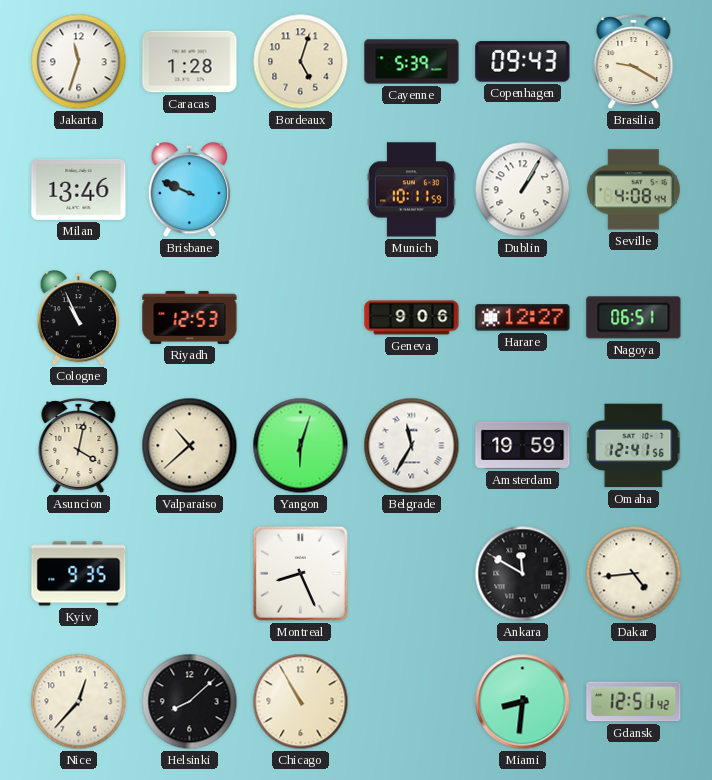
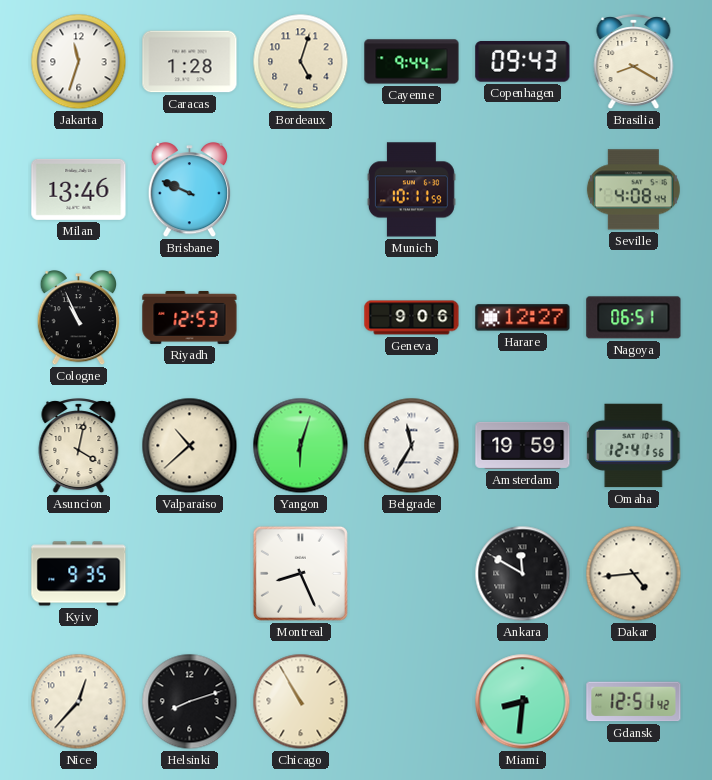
Cayenne: 5:39 -> 9:44
Brasilia: 9:20 -> 8:20
Dublin: 1:05 -> none
Helsinki: 8:08 -> 8:12
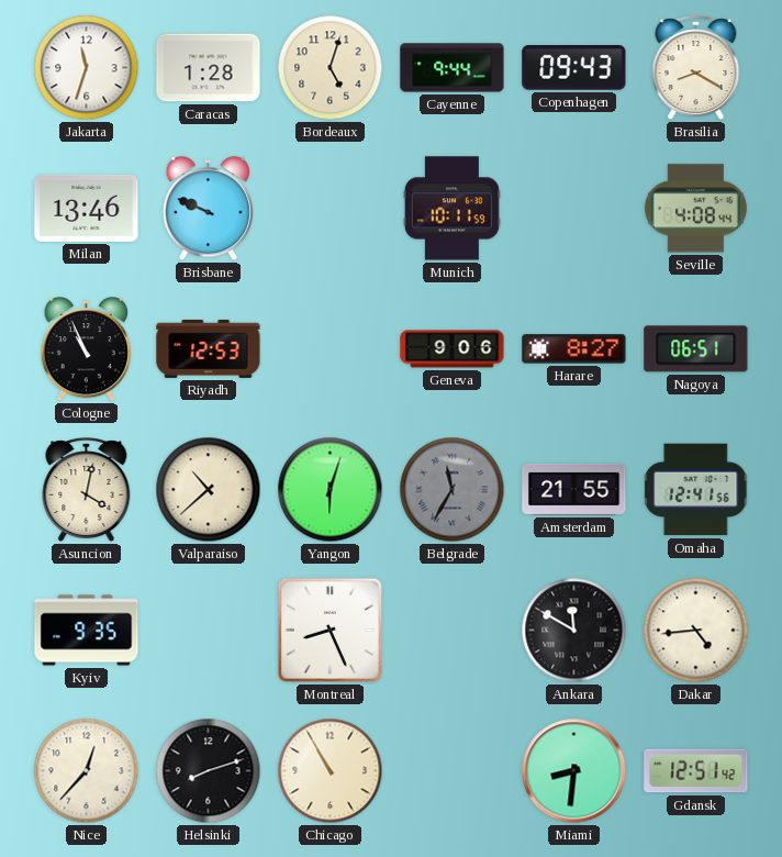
Harare: 12:27 -> 8:27
Belgrade dial: white -> grey
Amsterdam: 19:59 -> 21:55
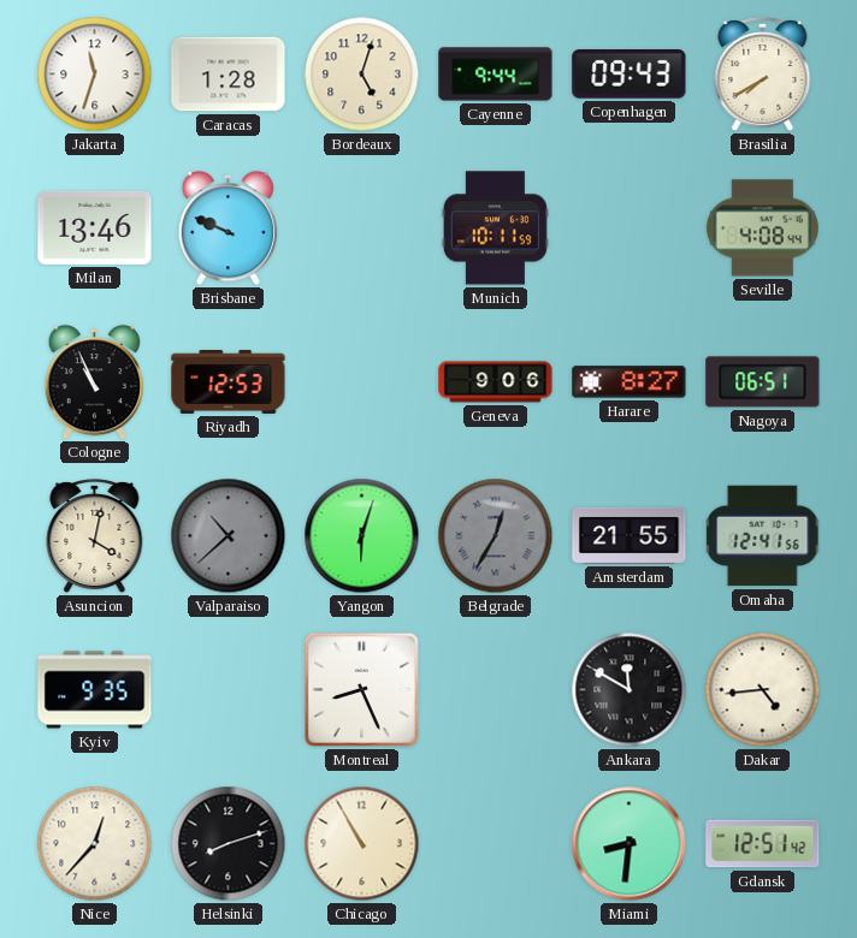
Brasilia: 8:20 -> 7:40
Valparaiso dial: cream -> grey
Belgrade: 11:35 -> 12:35
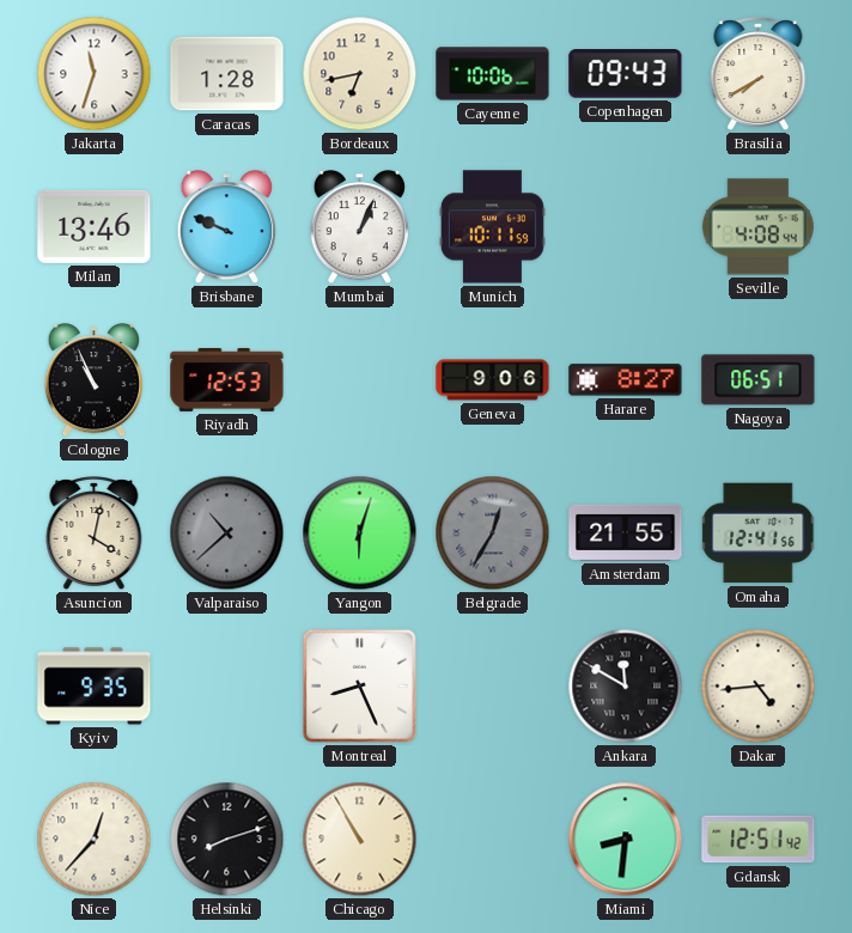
Bordeaux: 5:03 -> 6:43
Cayenne: 9:44 -> 10:06
Mumbai: none -> 1:04
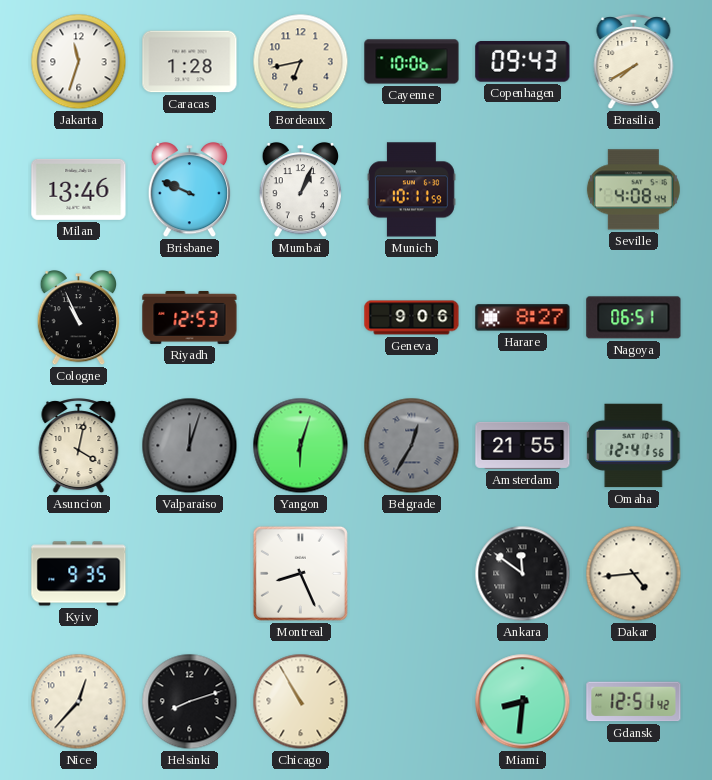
Valparaiso: 10:38 -> 12:03
Ankara: 11:50 -> 11:51
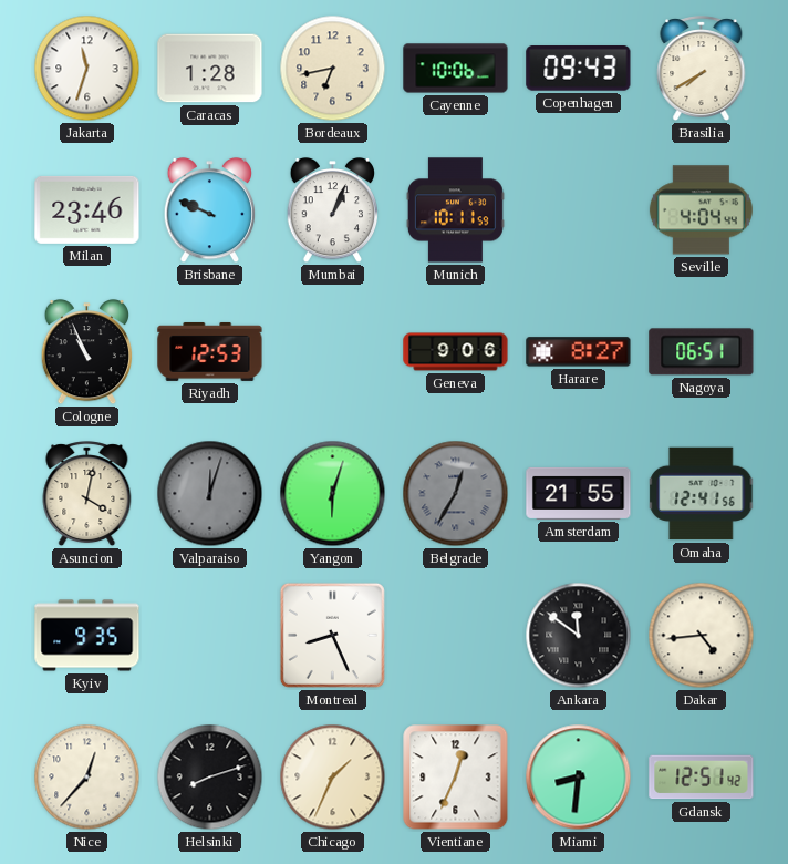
Milan: 13:46 -> 23:46
Seville: 4:08 -> 4:04
Chicago: 10:55 -> 1:34
Vientiane: none -> 12:34
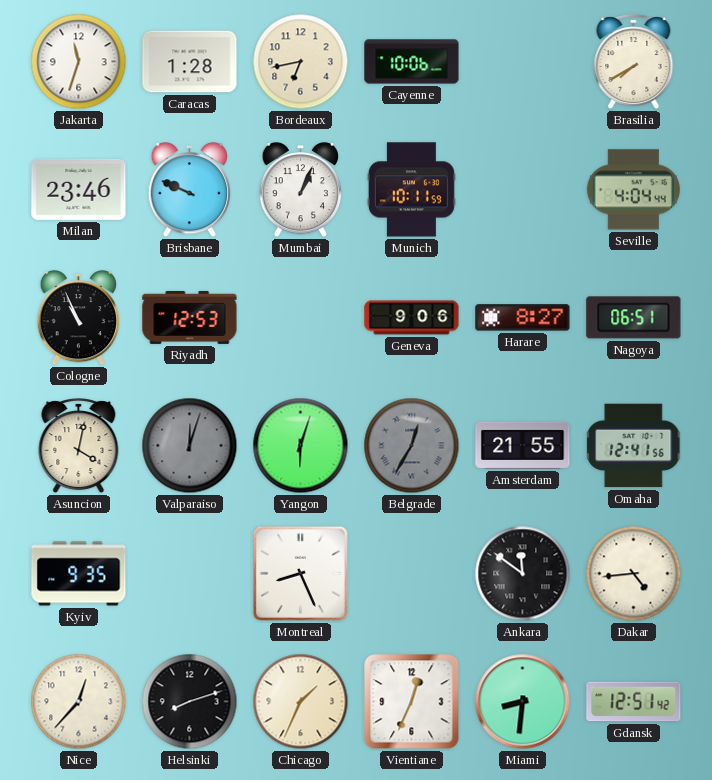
Copenhagen: 09:43 -> none
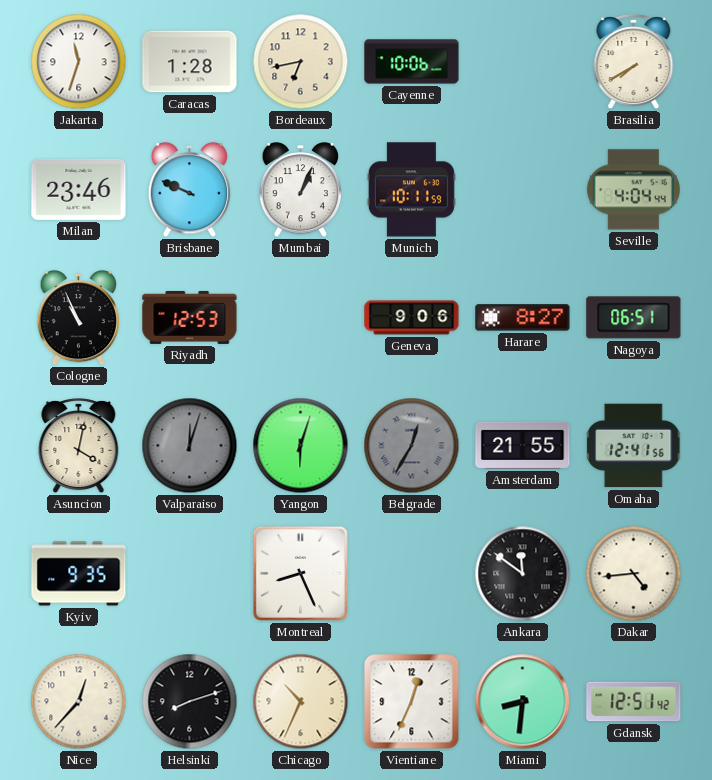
Chicago: 1:34 -> 10:34
